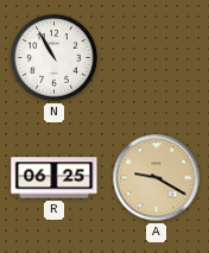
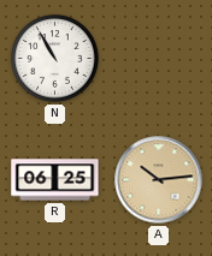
A: 9:20 -> 10:14
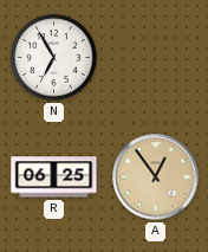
N: 10:55 -> 6:55
A: 10:14 -> 12:54
